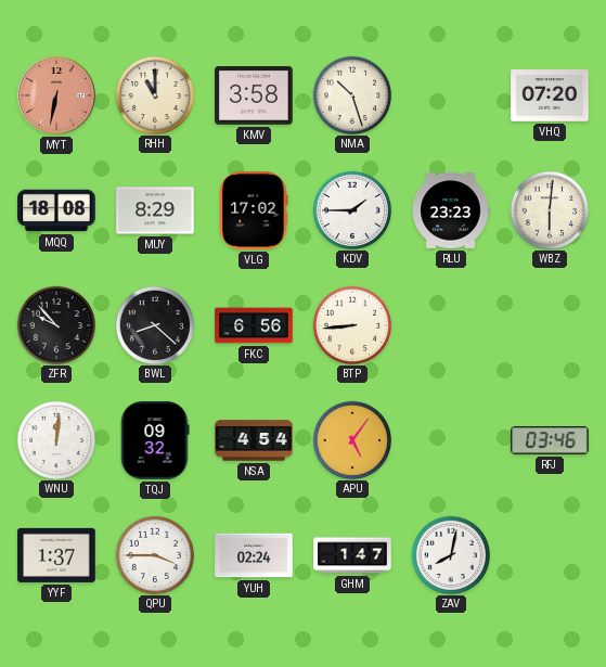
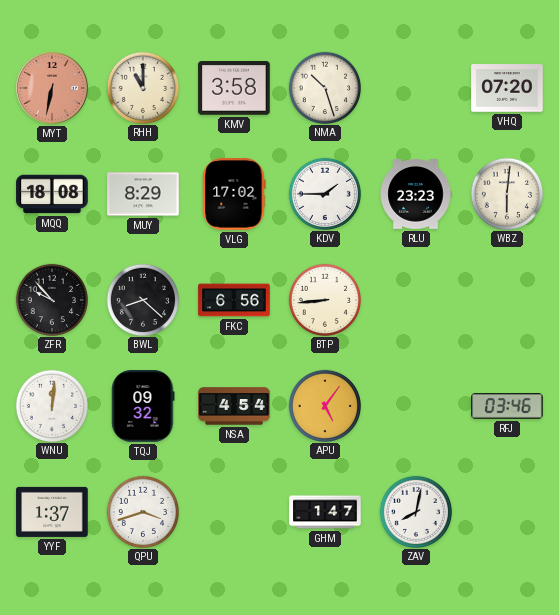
QPU: 3:45 -> 3:42
YUH: 02:24 -> none
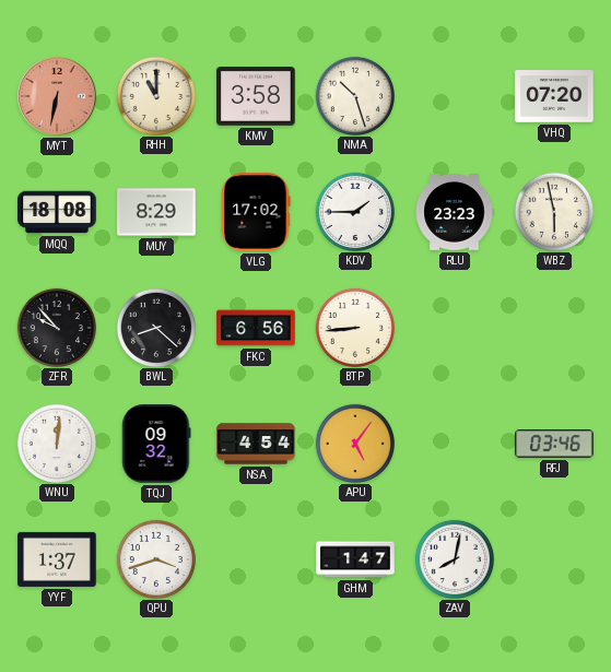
WBZ: 6:01 -> 5:58
